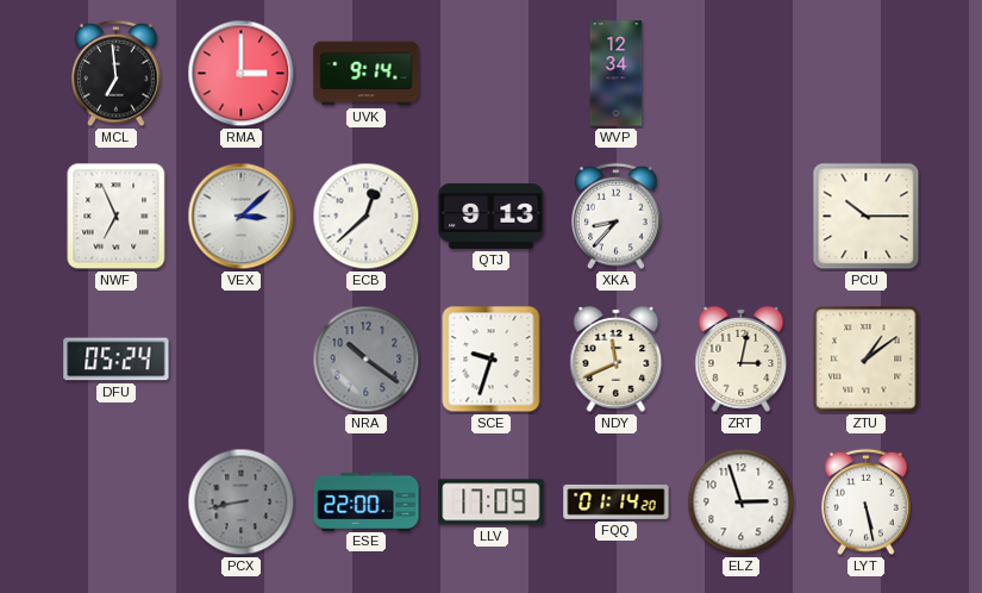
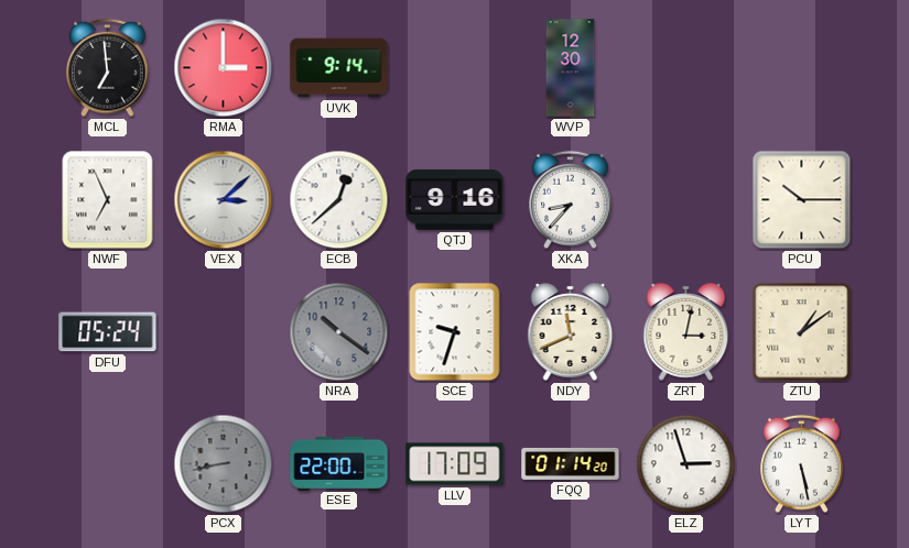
WVP: 12:34 -> 12:30
QTJ: 9:13 -> 9:16
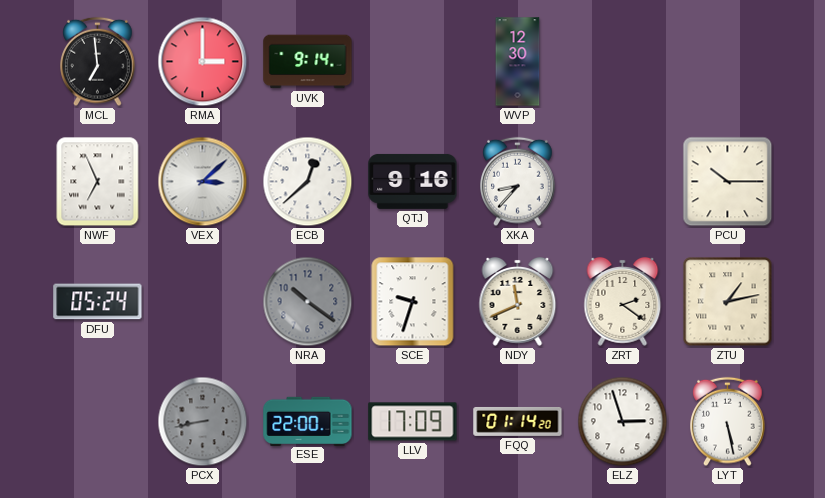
ZRT: 3:02 -> 2:21
ZTU: 1:09 -> 1:13
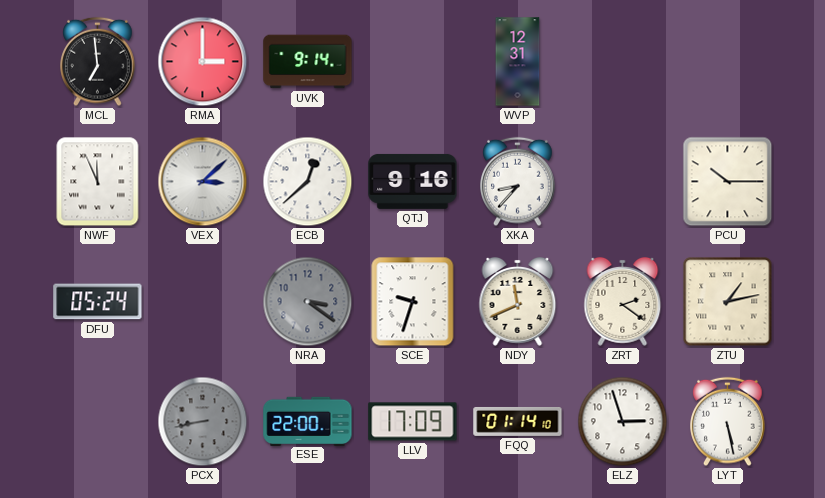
WVP: 12:30 -> 12:31
NWF: 6:56 -> 11:56
NRA: 10:21 -> 3:21
FQQ: 01:14:20 -> 01:14:10
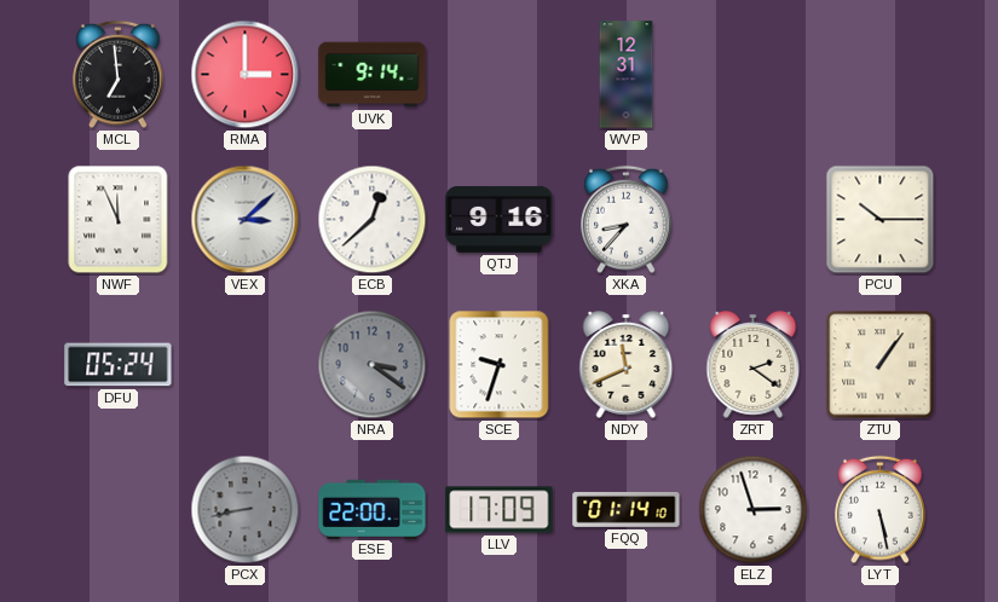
ZTU: 1:13 -> 1:06
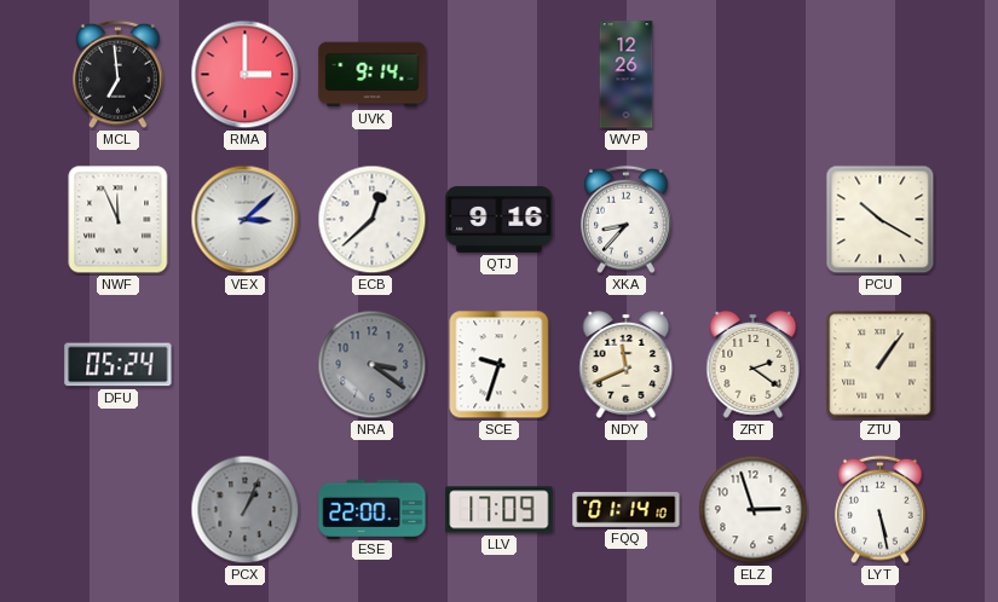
WVP: 12:31 -> 12:26
PCU: 10:15 -> 10:20
PCX: 8:43 -> 1:04
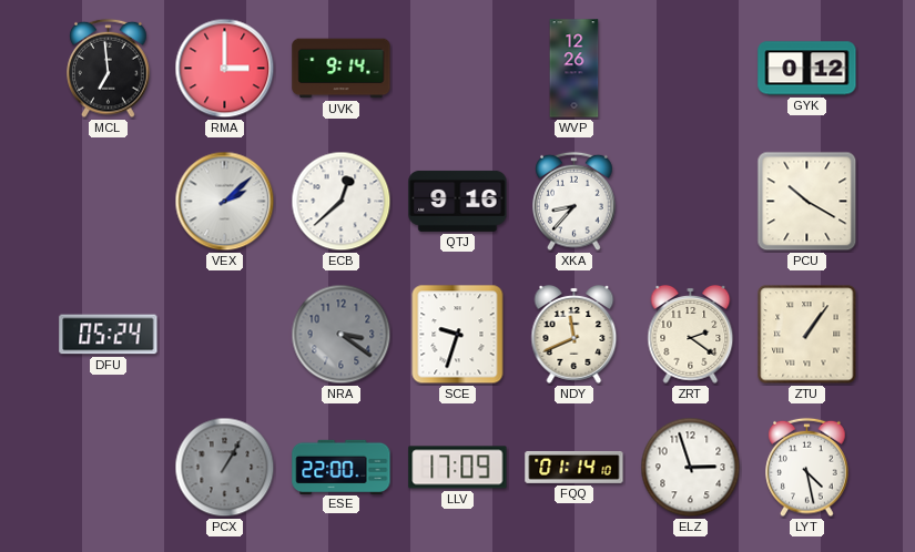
GYK: none -> 0:12
NWF: 11:56 -> none
VEX: 3:08 -> 2:08
PCX: 1:04 -> 1:05
LYT: 5:28 -> 4:28
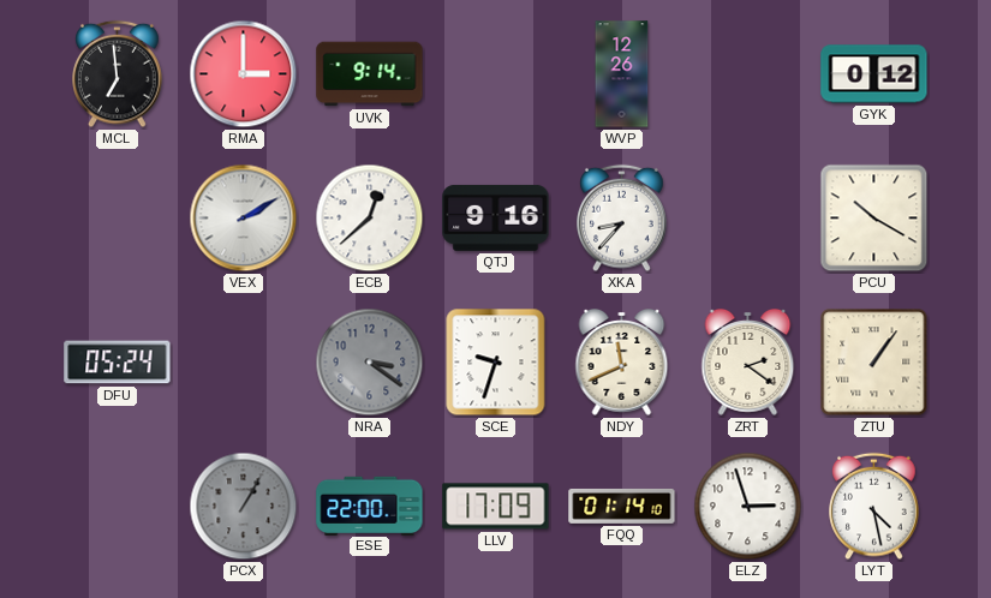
VEX: 2:08 -> 2:10
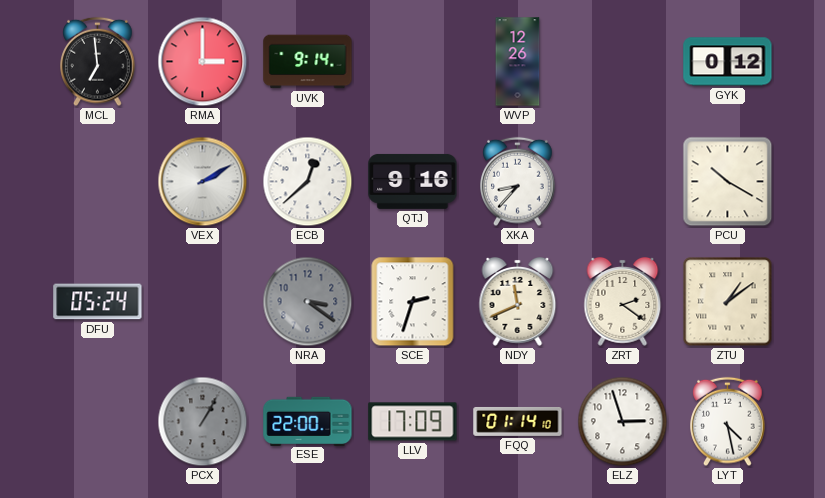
SCE: 9:33 -> 2:33
ZTU: 1:06 -> 1:09
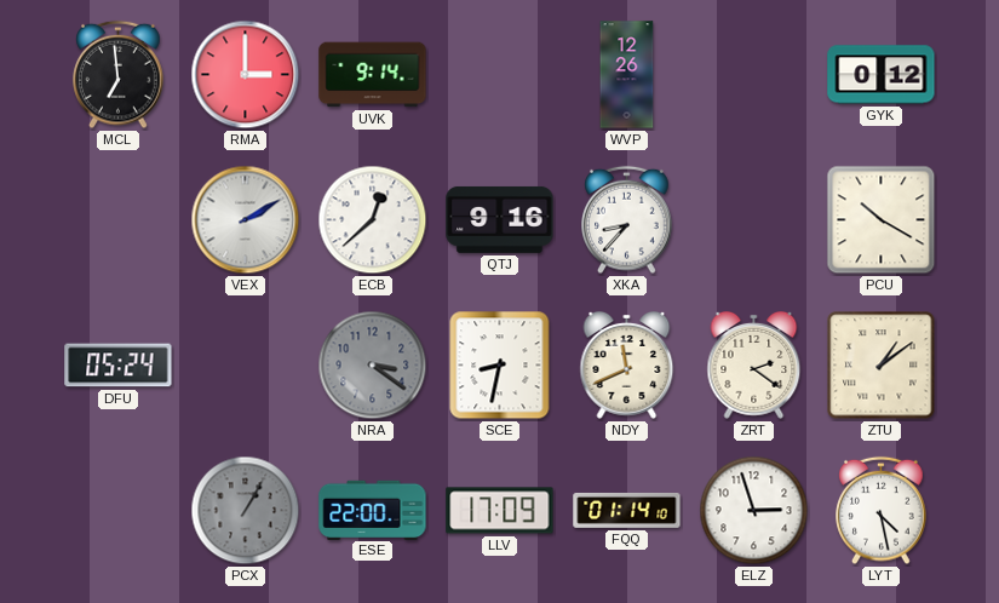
SCE: 2:33 -> 8:32
